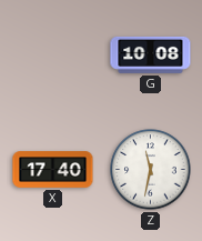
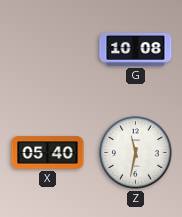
X: 17:40 -> 05:40
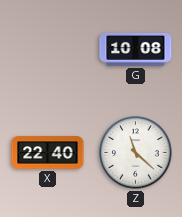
X: 05:40 -> 22:40
Z: 11:32 -> 11:22
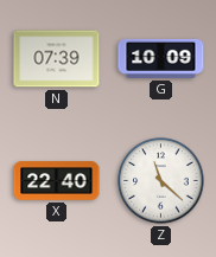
N: none -> 07:39
G: 10:08 -> 10:09
